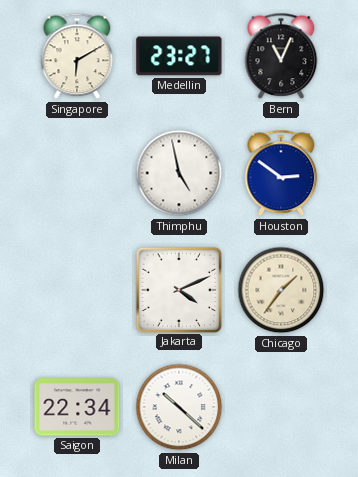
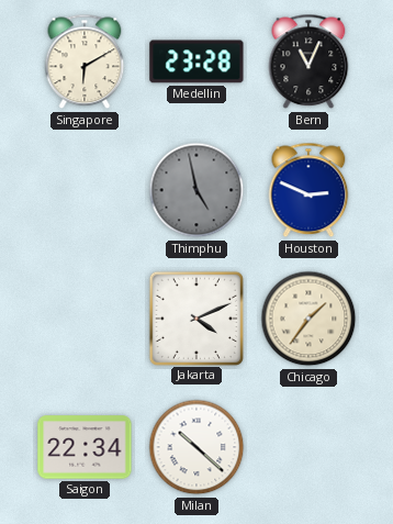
Medellin: 23:27 -> 23:28
Thimphu dial: white -> grey
Houston: 2:51 -> 2:49
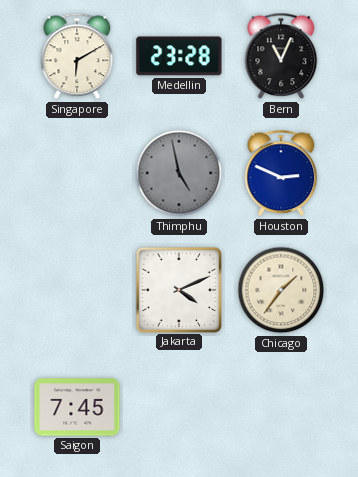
Saigon: 22:34 -> 7:45
Milan: 10:22 -> none
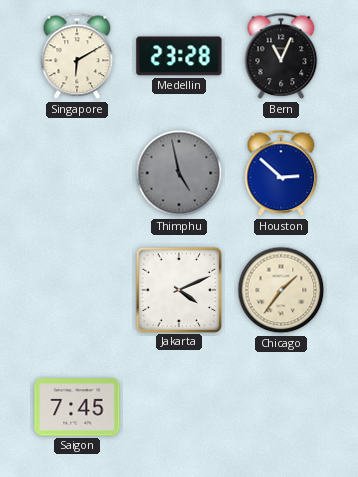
Houston: 2:49 -> 2:52
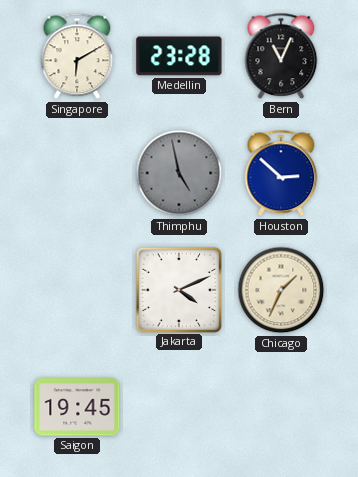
Chicago: 1:36 -> 1:34
Saigon: 7:45 -> 19:45
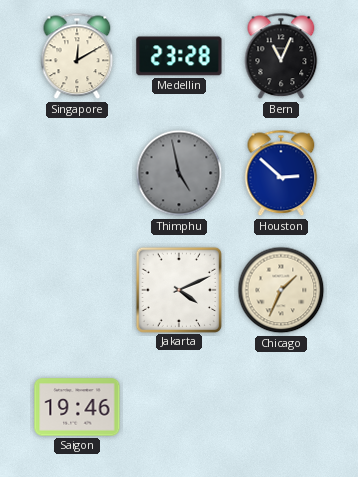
Singapore: 6:10 -> 12:10
Saigon: 19:45 -> 19:46
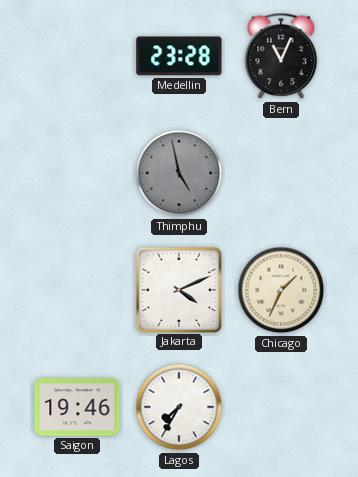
Singapore: 12:10 -> none
Houston: 2:52 -> none
Lagos: none -> 7:35
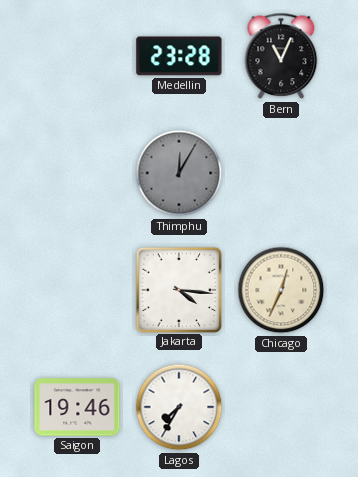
Thimphu: 4:58 -> 12:05
Jakarta: 4:11 -> 4:16
Chicago: 1:34 -> 12:34
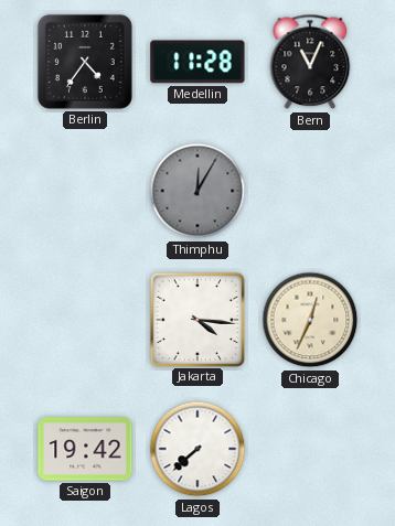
Berlin: none -> 4:36
Medellin: 23:28 -> 11:28
Saigon: 19:46 -> 19:42
Lagos: 7:35 -> 7:38
